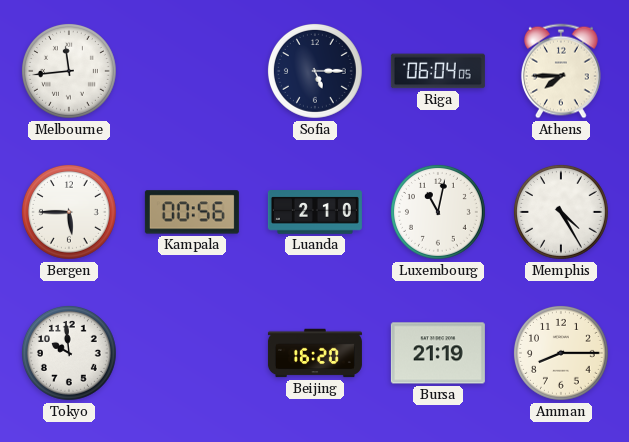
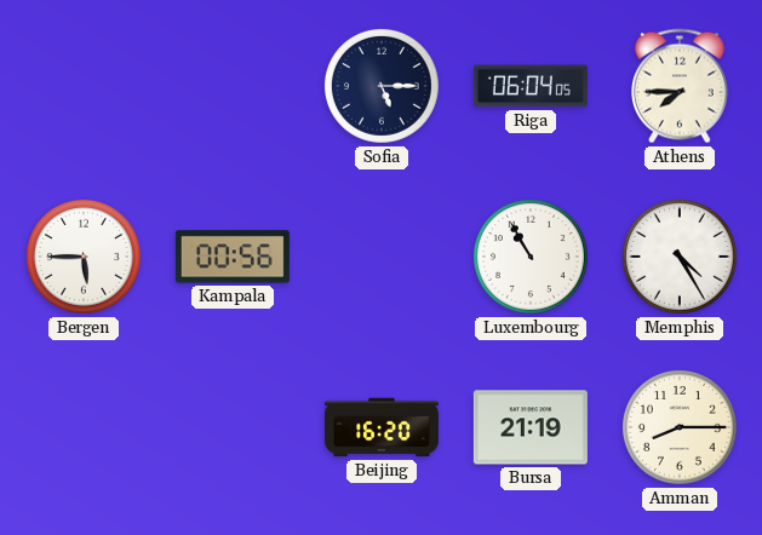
Melbourne: 11:44 -> none
Luanda: 2:10 -> none
Luxembourg: 11:02 -> 10:55
Tokyo: 9:59 -> none
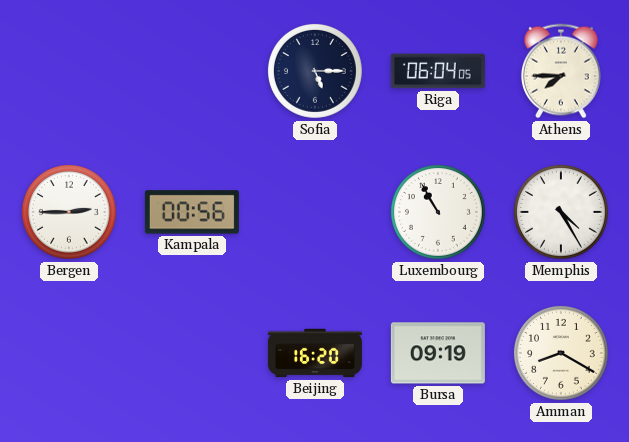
Bergen: 5:45 -> 2:45
Bursa: 21:19 -> 09:19
Amman: 8:15 -> 8:20
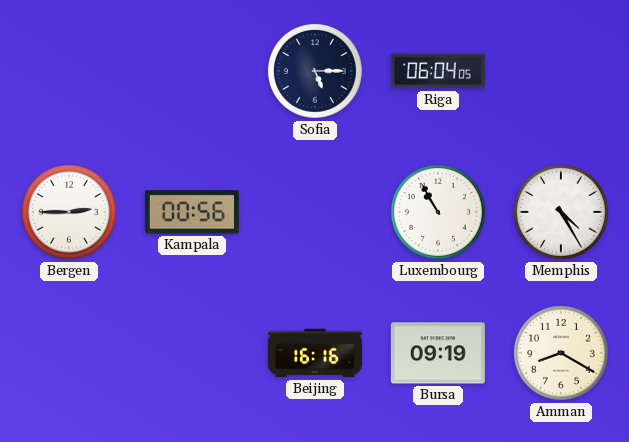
Athens: 7:45 -> none
Beijing: 16:20 -> 16:16
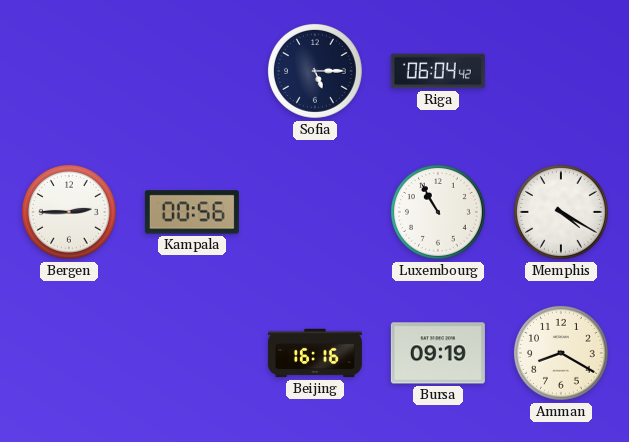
Riga: 06:04:05 -> 06:04:42
Memphis: 4:25 -> 4:20
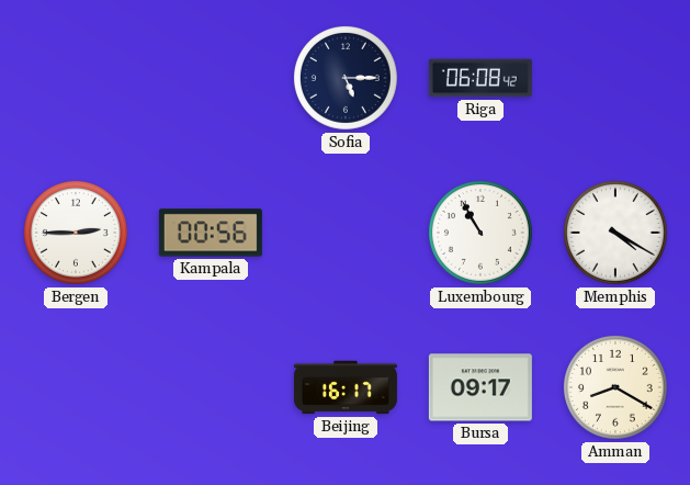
Riga: 06:04 -> 06:08
Beijing: 16:16 -> 16:17
Bursa: 09:19 -> 09:17
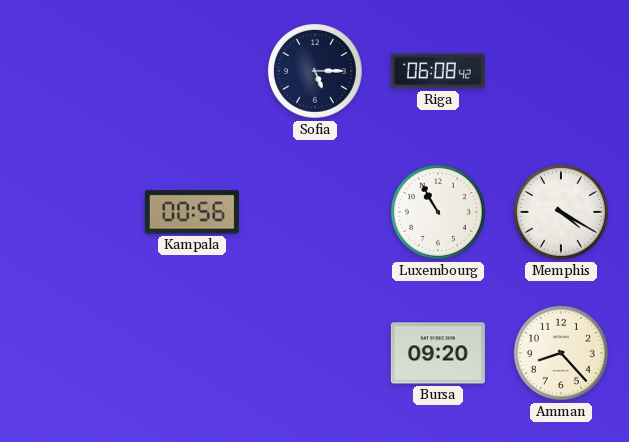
Bergen: 2:45 -> none
Beijing: 16:17 -> none
Bursa: 09:17 -> 09:20
Amman: 8:20 -> 8:23
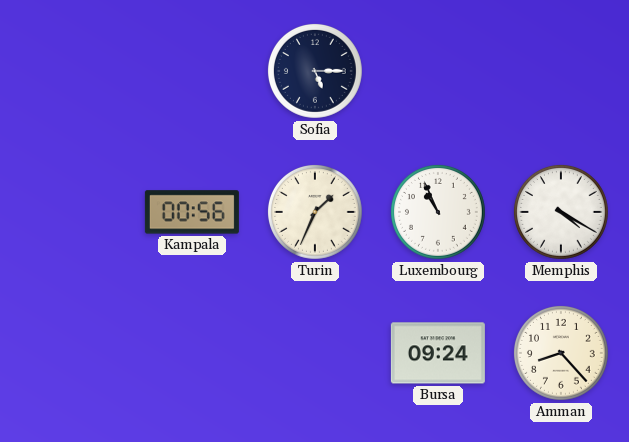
Riga: 06:08 -> none
Turin: none -> 1:34
Luxembourg: 10:55 -> 10:56
Bursa: 09:20 -> 09:24
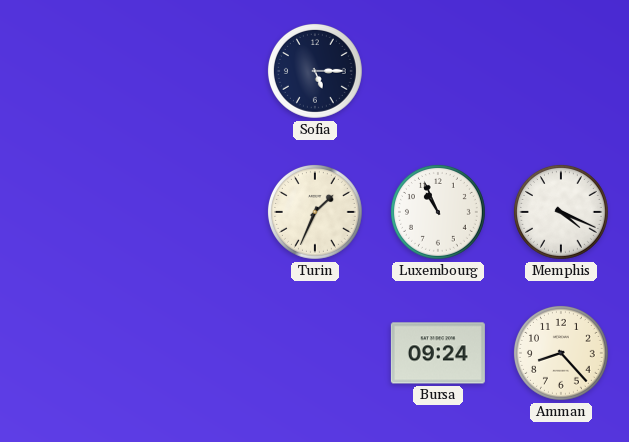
Kampala: 00:56 -> none
Memphis: 4:20 -> 4:19
